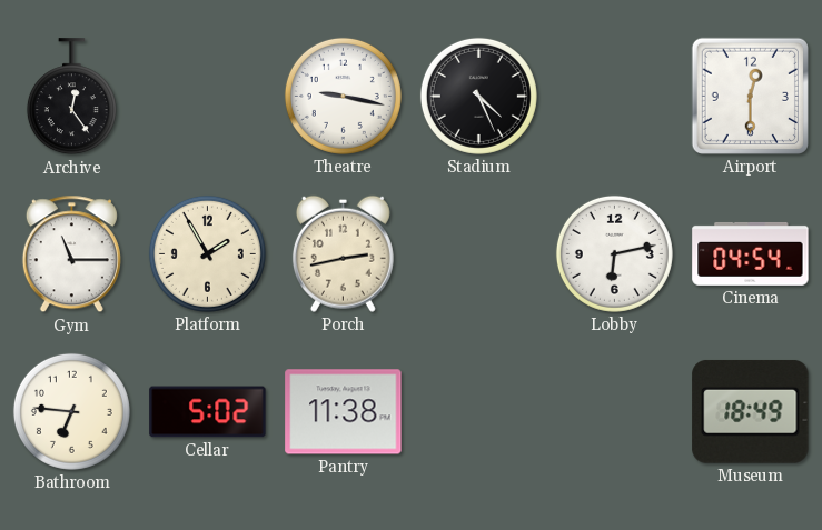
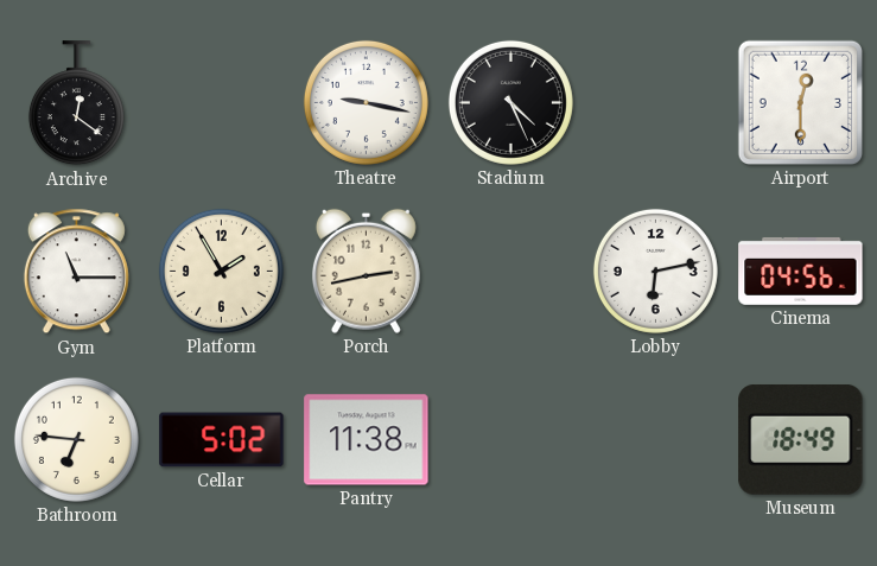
Archive: 12:24 -> 12:21
Cinema: 04:54 -> 04:56
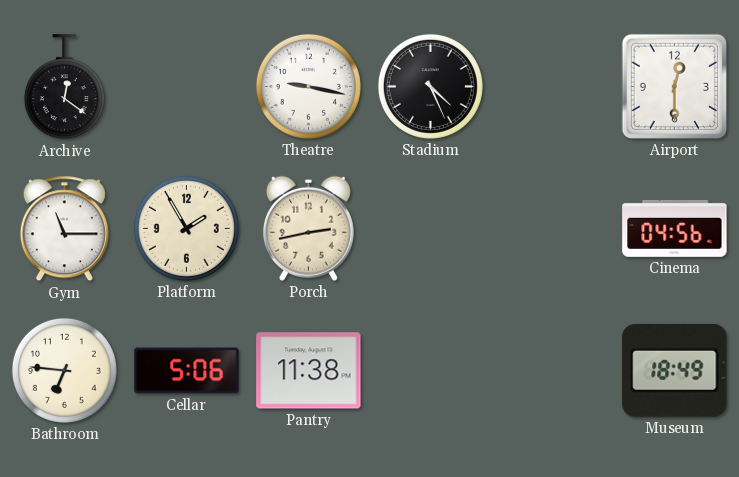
Lobby: 6:13 -> none
Cellar: 5:02 -> 5:06
